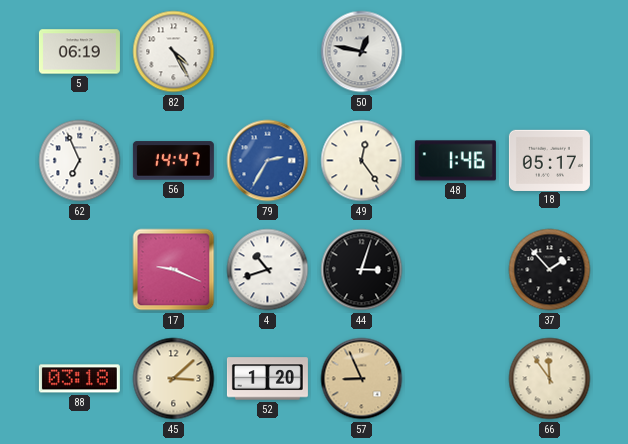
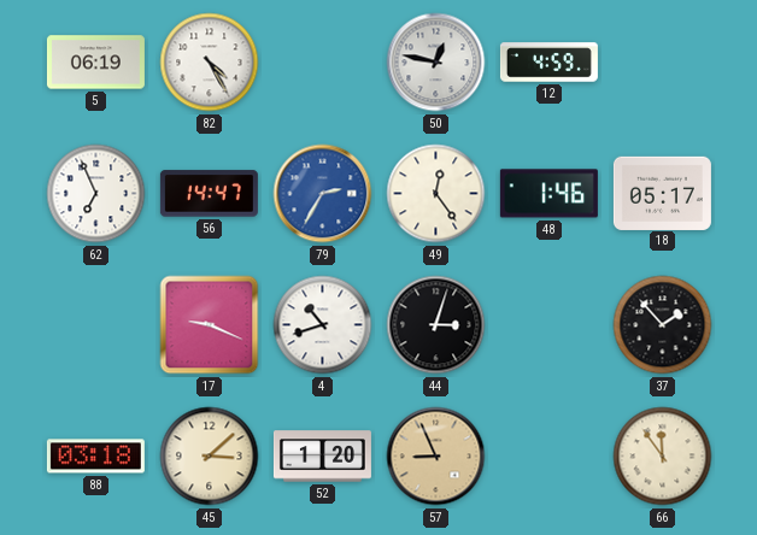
12: none -> 4:59
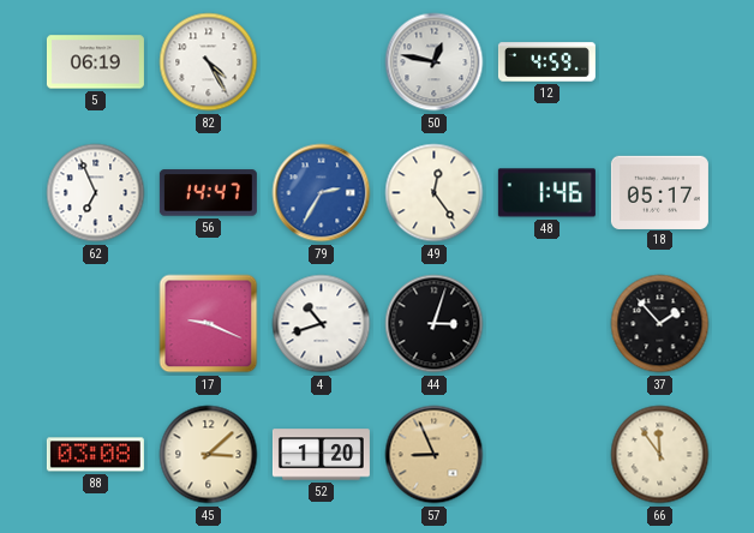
88: 03:18 -> 03:08
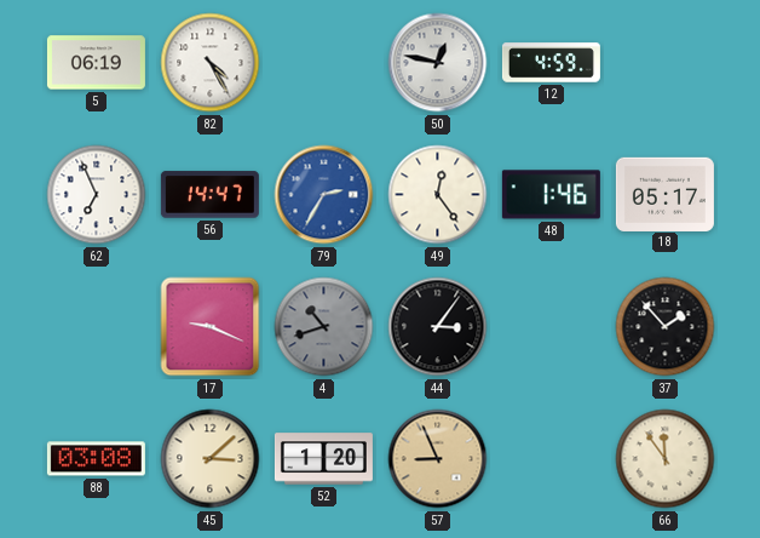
4 dial: white -> grey
44: 3:03 -> 3:06
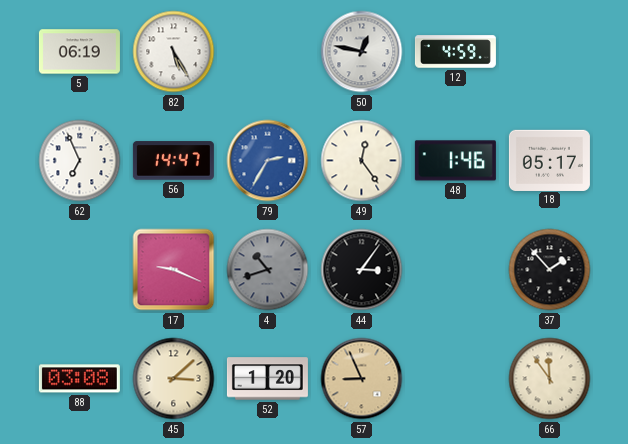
82: 4:25 -> 5:25
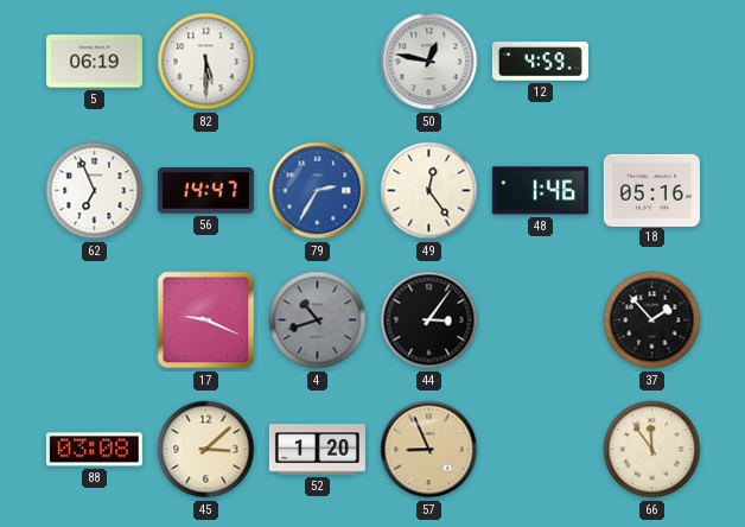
82: 5:25 -> 5:30
18: 05:17 -> 05:16
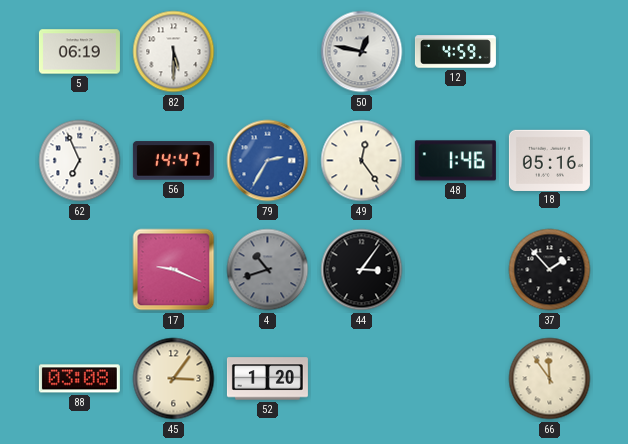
45: 3:08 -> 3:06
57: 8:56 -> none
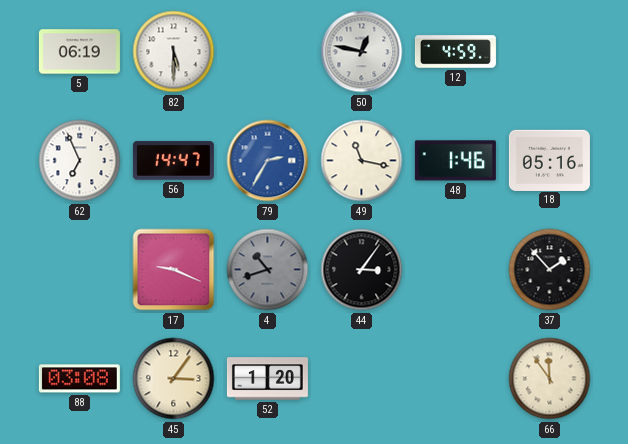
49: 12:24 -> 11:17
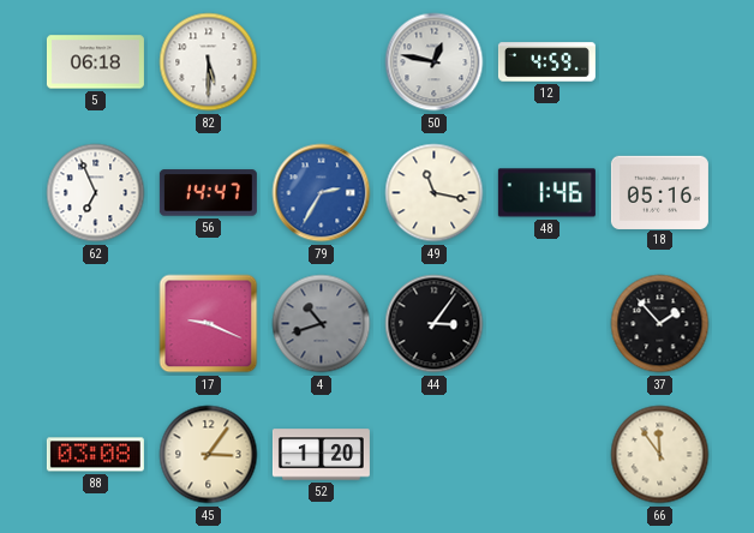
5: 06:19 -> 06:18
